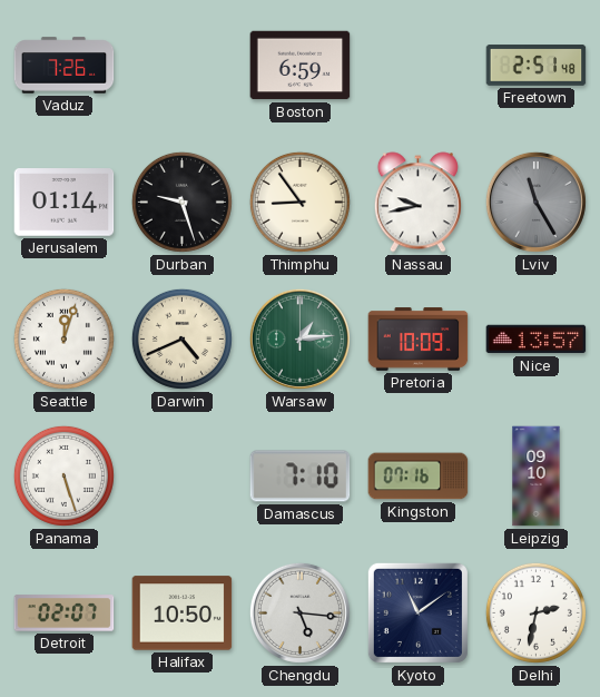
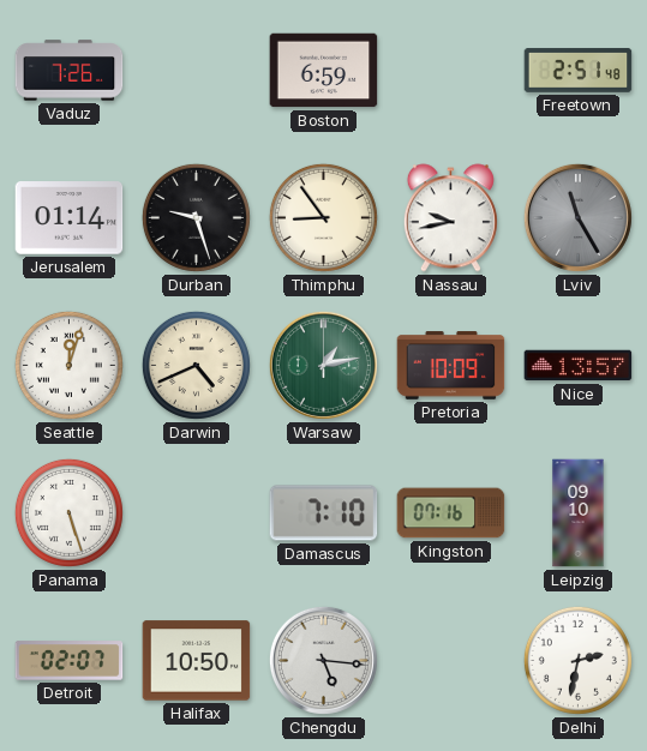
Warsaw: 1:14 -> 1:13
Kyoto: 11:09 -> none
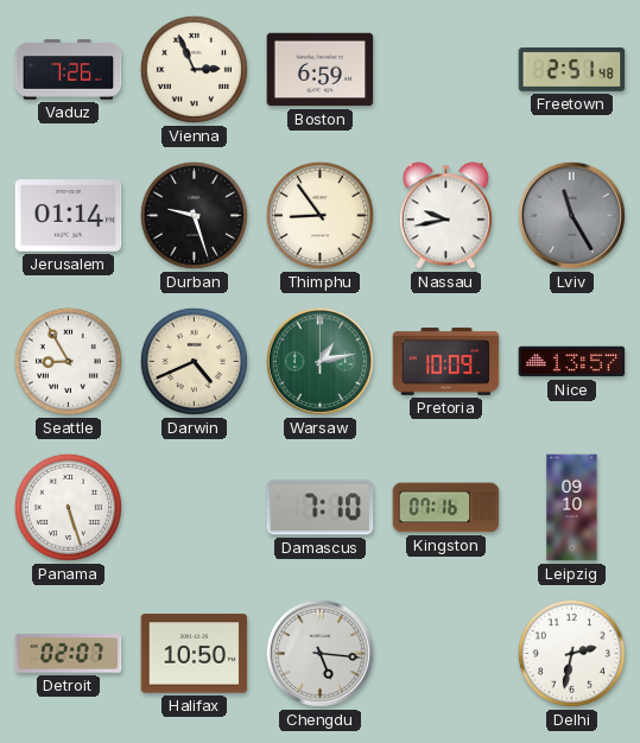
Vienna: none -> 2:56
Seattle: 12:03 -> 8:55
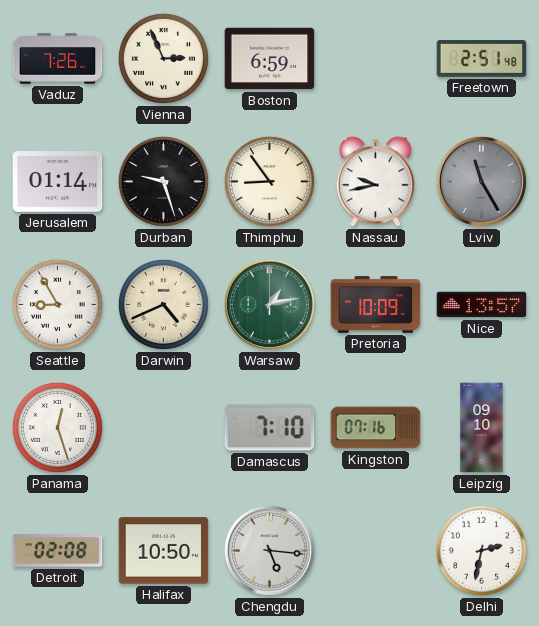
Panama: 5:27 -> 12:27
Detroit: 02:07 -> 02:08
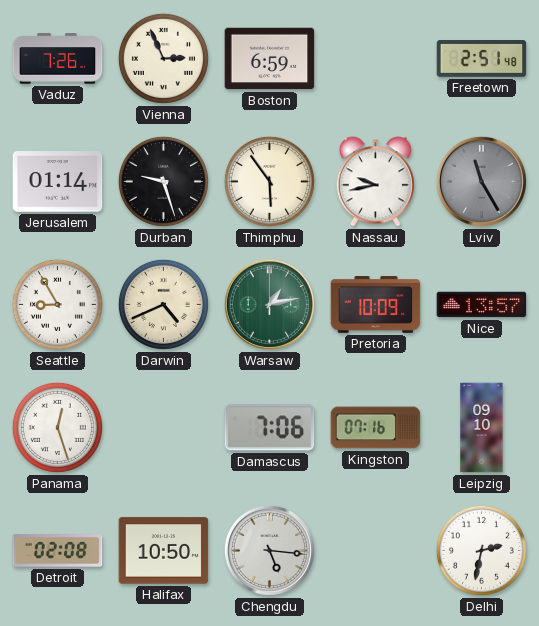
Thimphu: 8:54 -> 5:54
Damascus: 7:10 -> 7:06
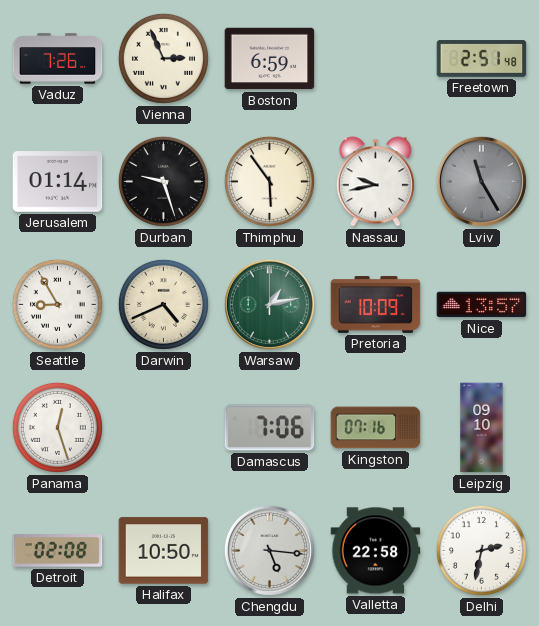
Valletta: none -> 22:58
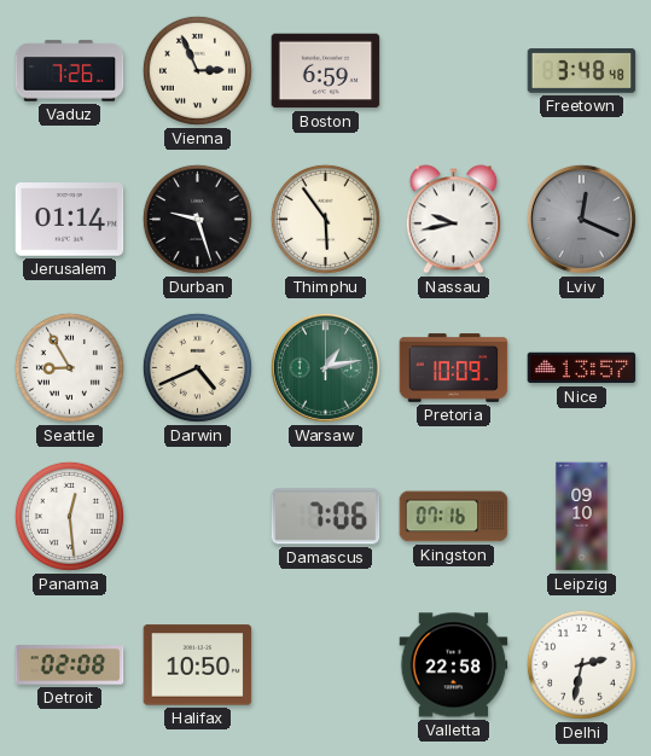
Freetown: 2:51 -> 3:48
Lviv: 11:25 -> 12:19
Panama: 12:27 -> 12:29
Chengdu: 5:16 -> none
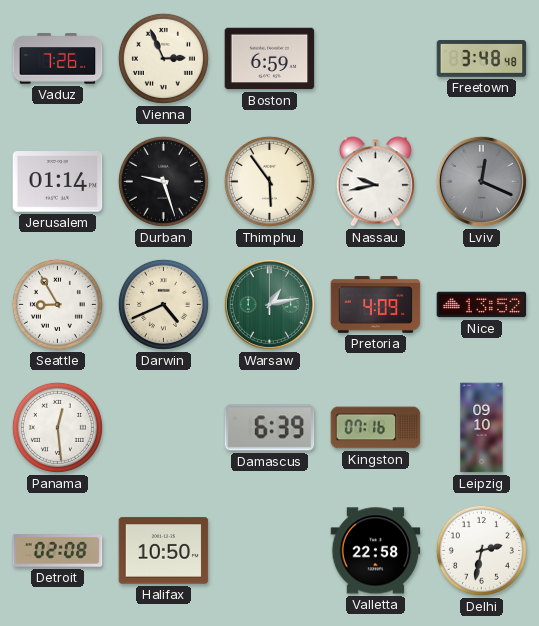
Pretoria: 10:09 -> 4:09
Nice: 13:57 -> 13:52
Damascus: 7:06 -> 6:39
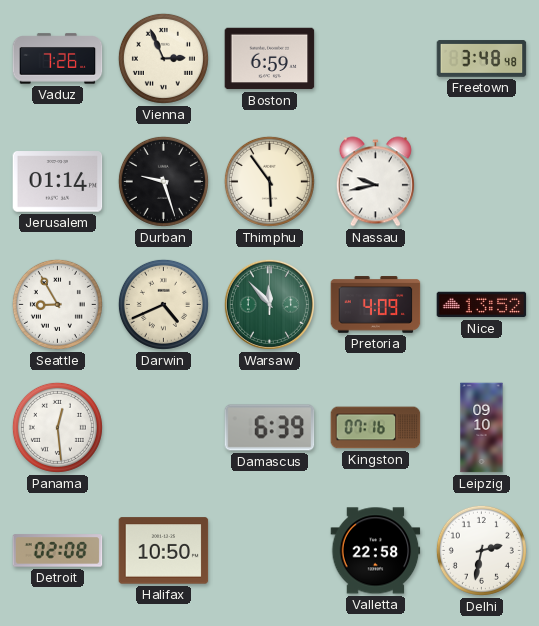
Lviv: 12:19 -> none
Warsaw: 1:13 -> 11:53
